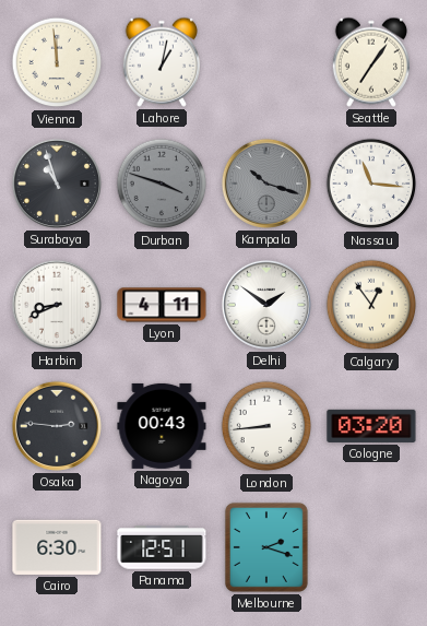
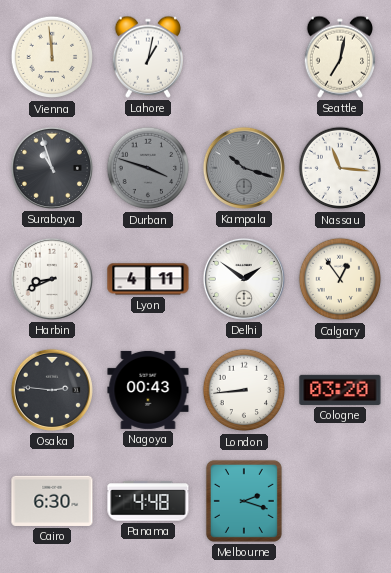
Seattle: 7:06 -> 7:02
Panama: 12:51 -> 4:48
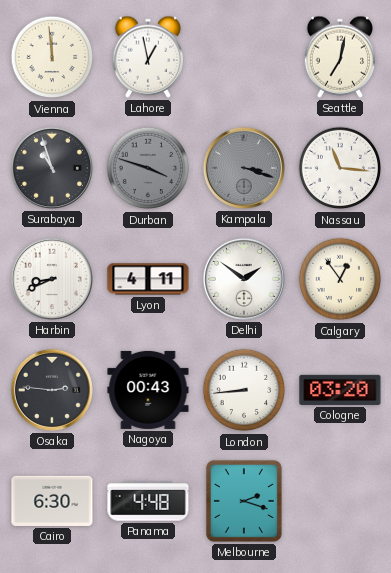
Lahore: 1:02 -> 12:58
Kampala: 10:18 -> 3:18
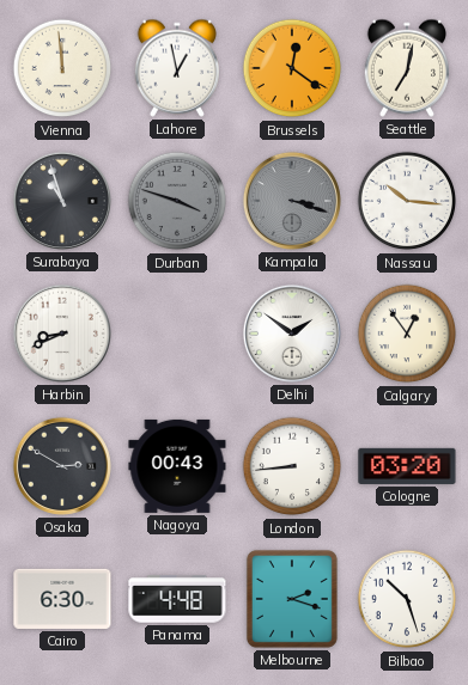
Brussels: none -> 12:21
Nassau: 11:16 -> 10:16
Lyon: 4:11 -> none
Osaka: 2:46 -> 2:50
Bilbao: none -> 10:27
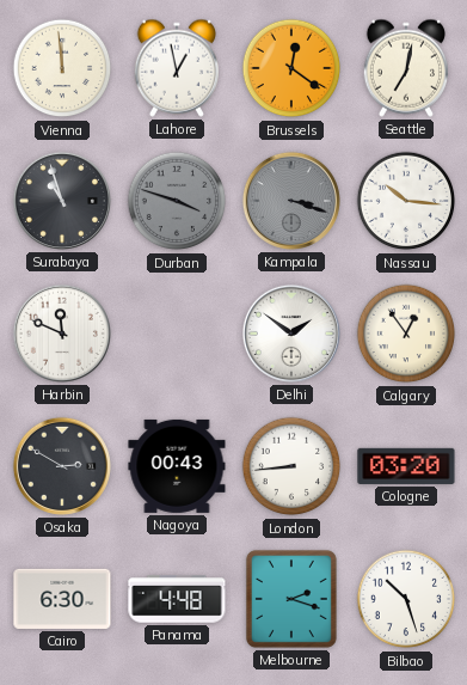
Harbin: 8:41 -> 11:49
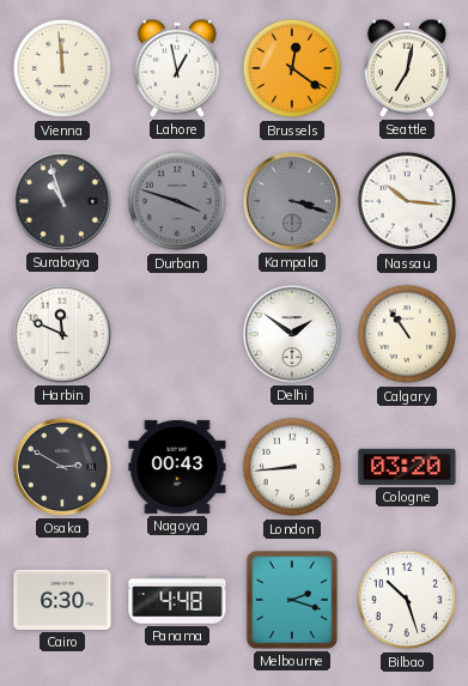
Calgary: 12:54 -> 10:54
